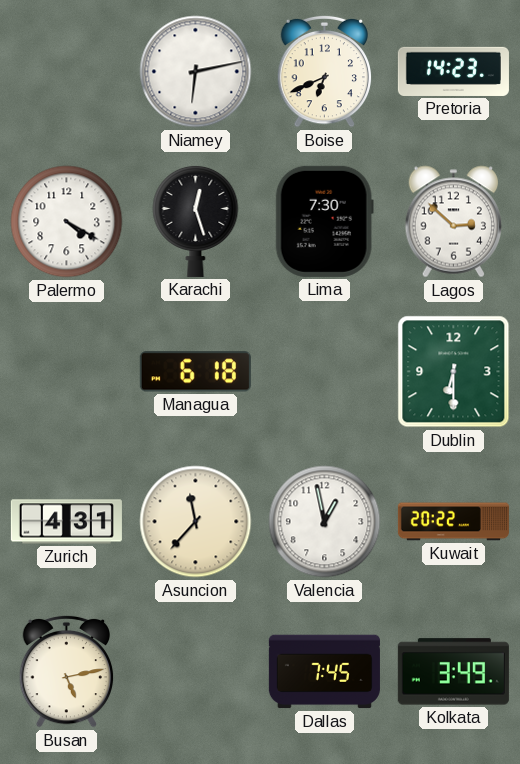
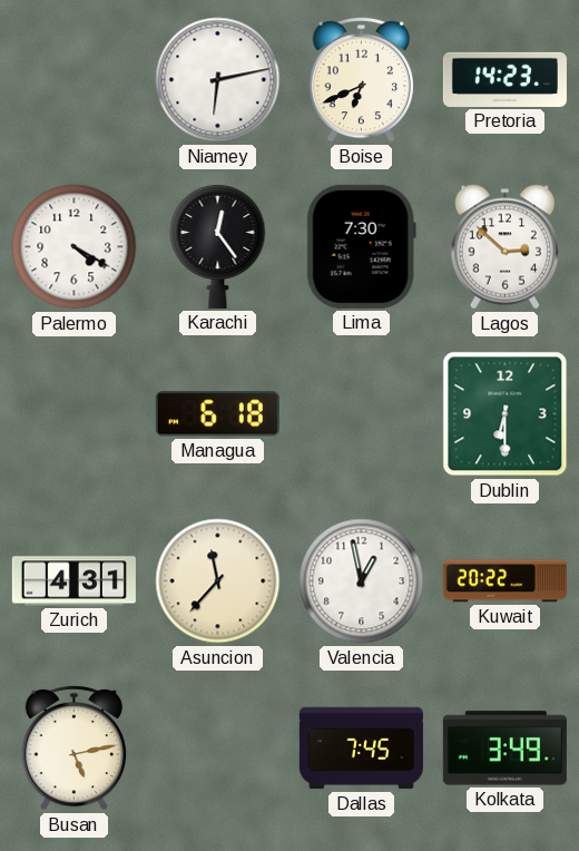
Karachi: 12:27 -> 12:24
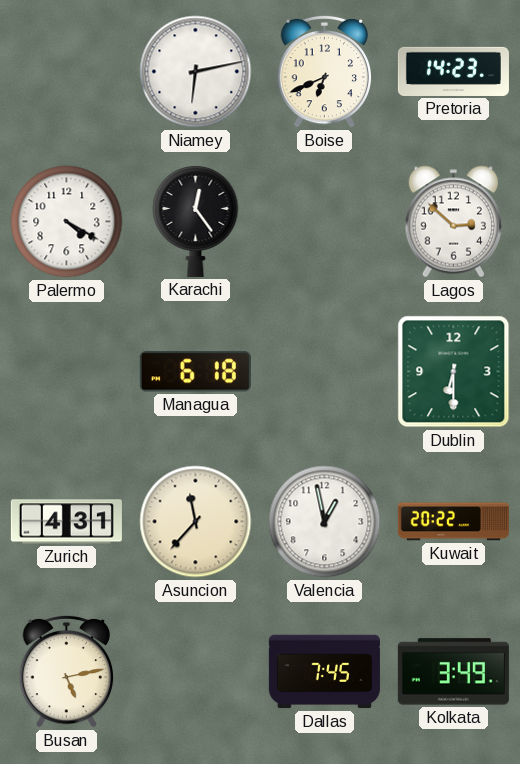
Lima: 7:30 -> none
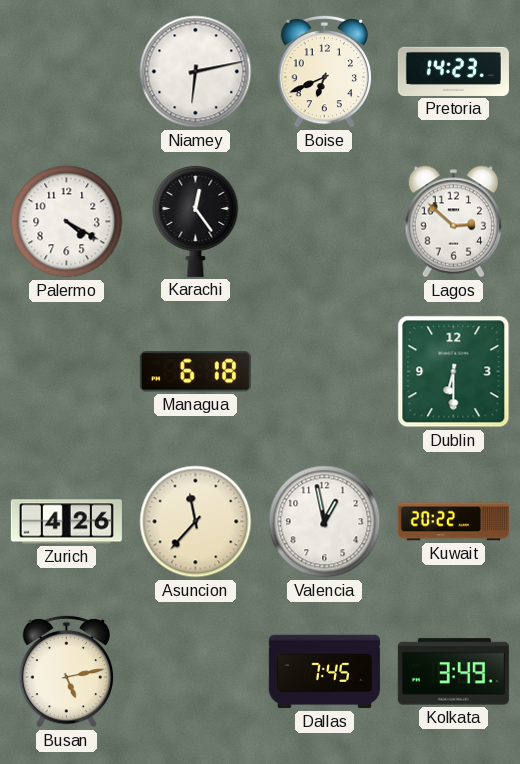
Zurich: 4:31 -> 4:26
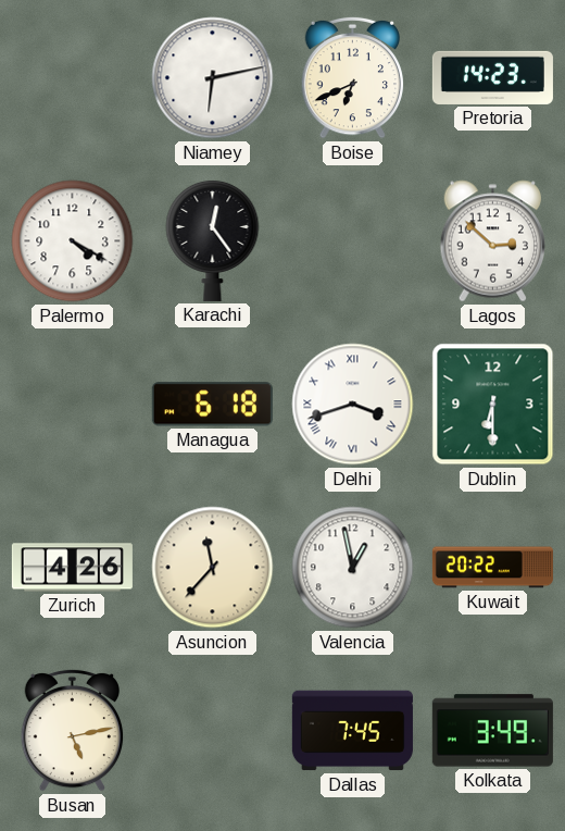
Delhi: none -> 3:42
